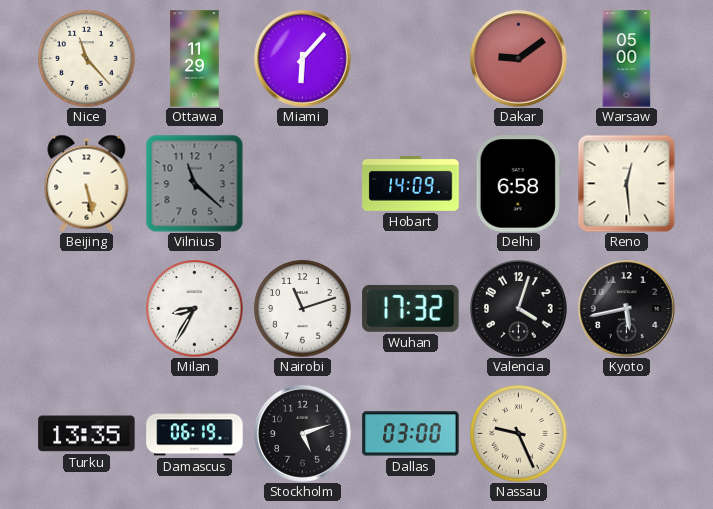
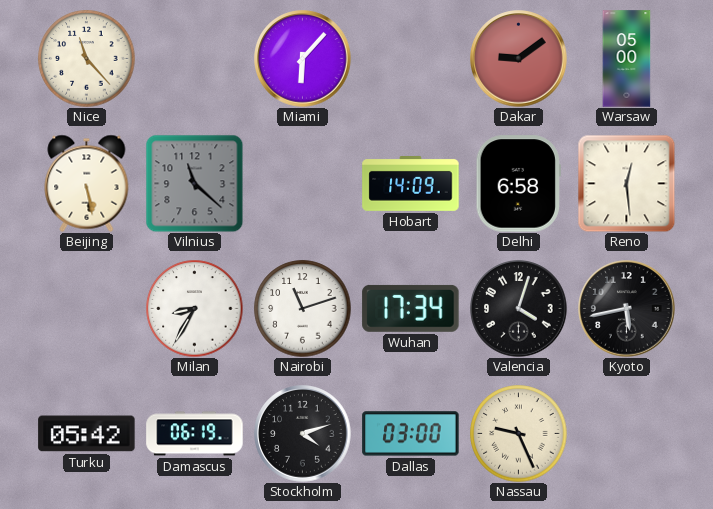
Ottawa: 11:29 -> none
Wuhan: 17:32 -> 17:34
Turku: 13:35 -> 05:42
Stockholm: 5:12 -> 4:12
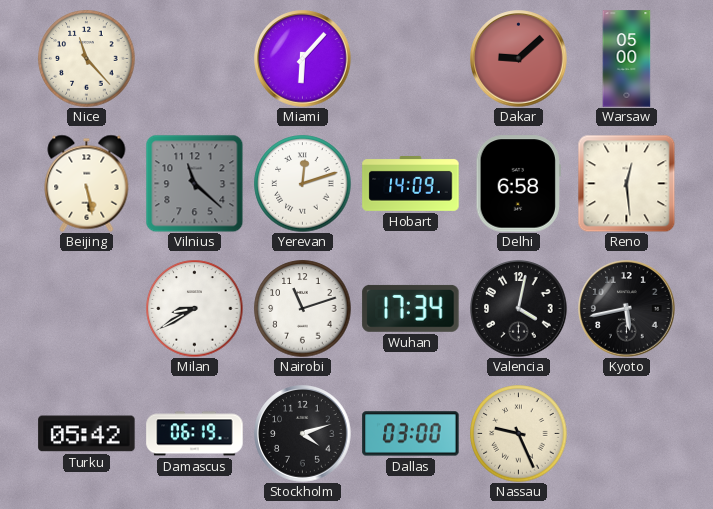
Dakar: 9:09 -> 9:08
Yerevan: none -> 12:12
Milan: 8:35 -> 8:40
Valencia: 4:03 -> 4:02
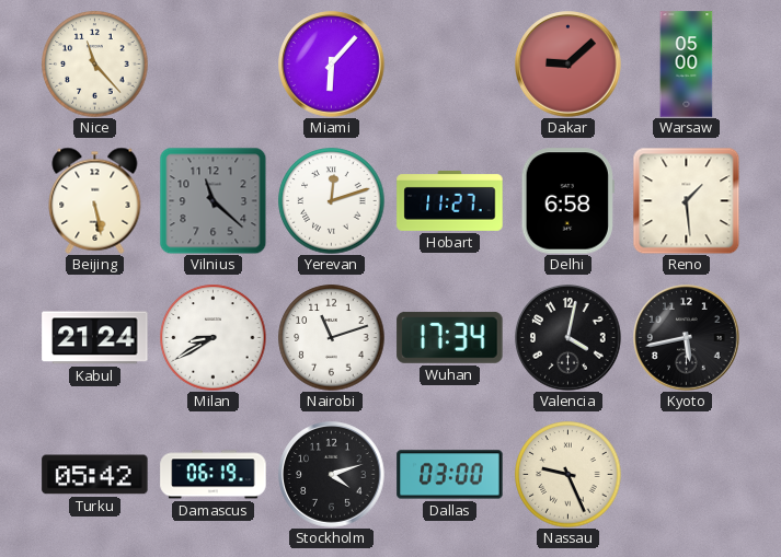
Hobart: 14:09 -> 11:27
Reno: 12:29 -> 1:29
Kabul: none -> 21:24
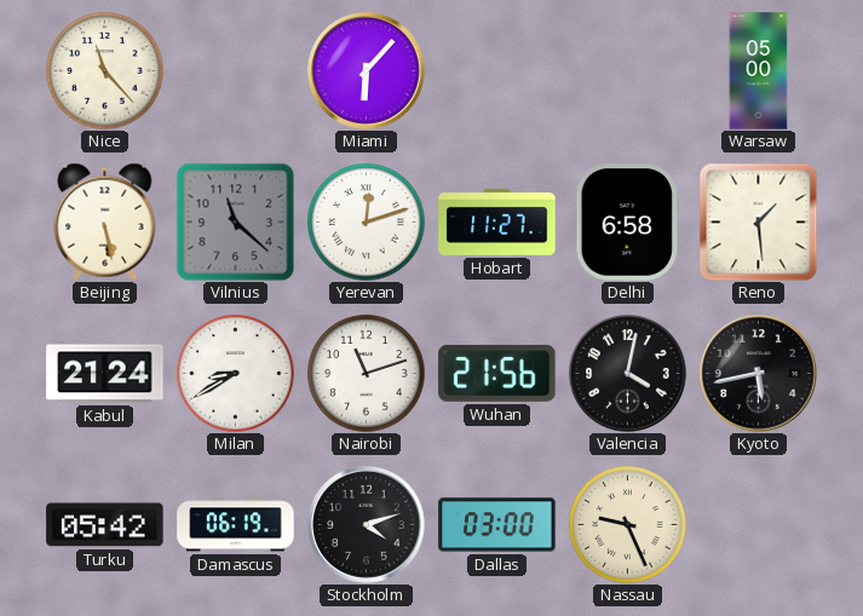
Dakar: 9:08 -> none
Wuhan: 17:34 -> 21:56
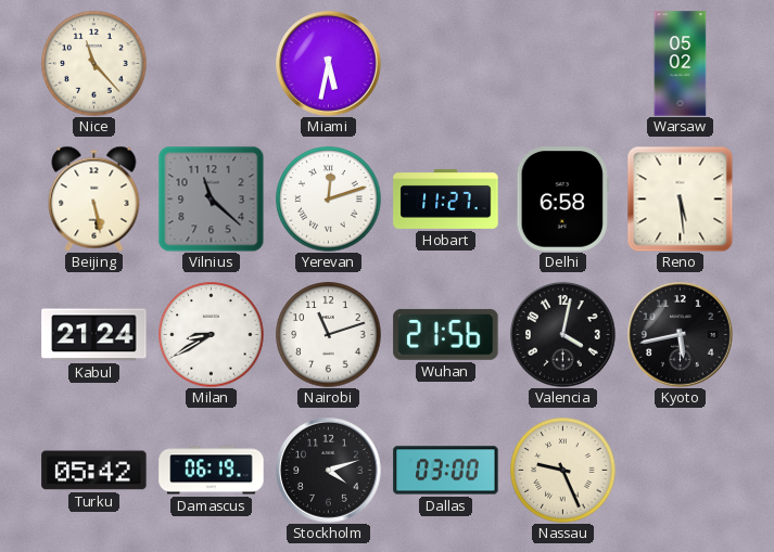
Miami: 6:07 -> 5:32
Warsaw: 05:00 -> 05:02
Reno: 1:29 -> 5:29
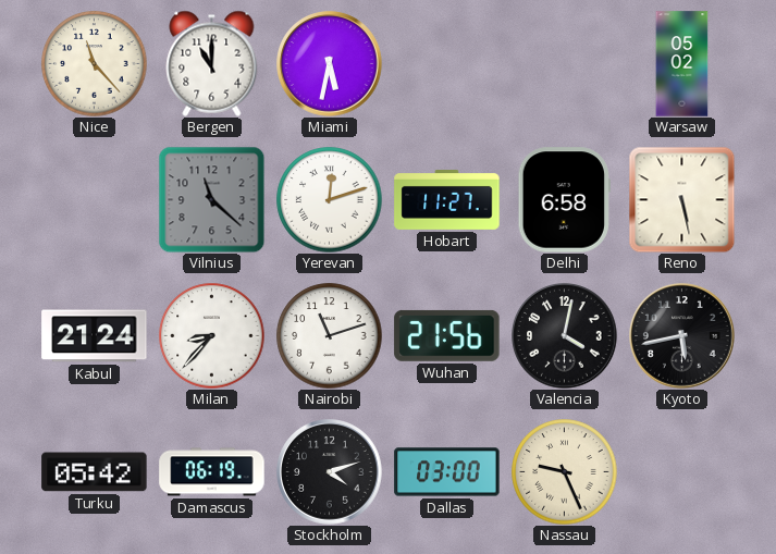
Bergen: none -> 11:00
Beijing: 5:28 -> none
Reno: 5:29 -> 5:28
Milan: 8:40 -> 8:37
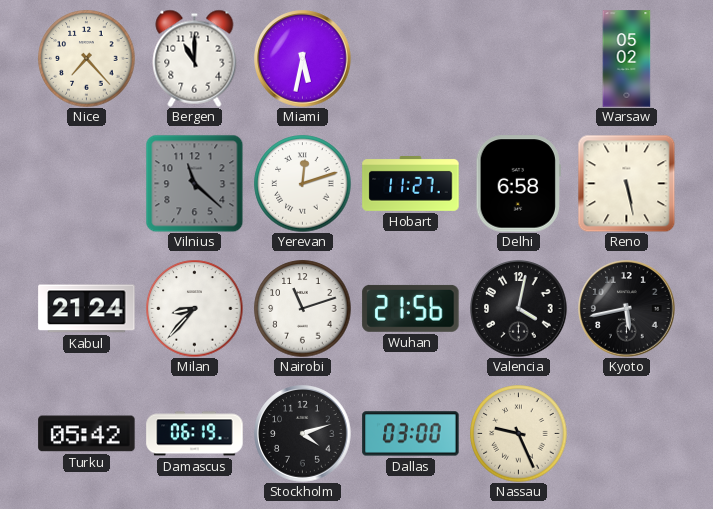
Nice: 11:23 -> 7:23
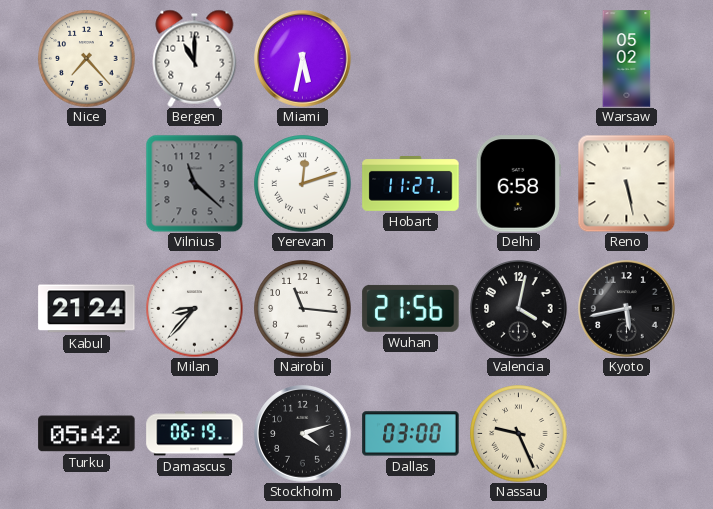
Nairobi: 11:12 -> 11:16
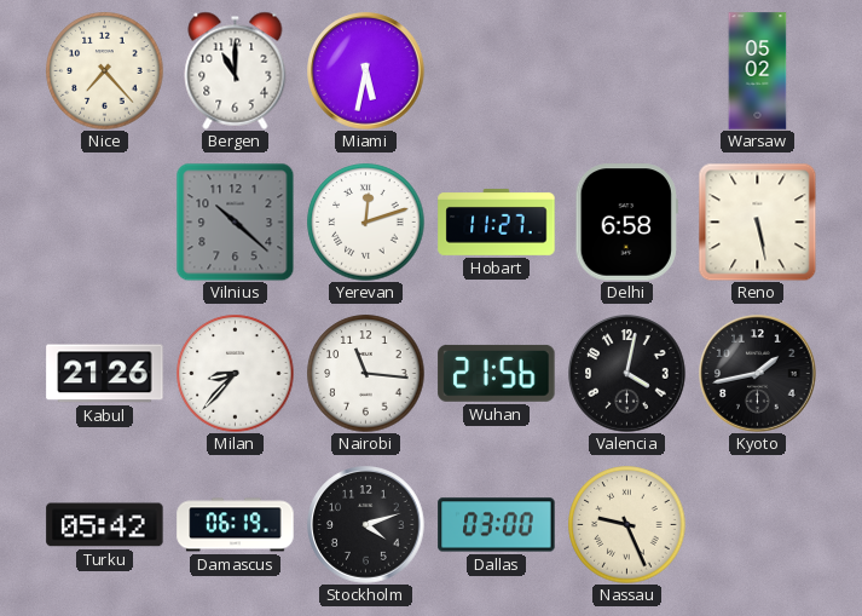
Vilnius: 11:22 -> 10:22
Kabul: 21:24 -> 21:26
Kyoto: 5:43 -> 1:43
